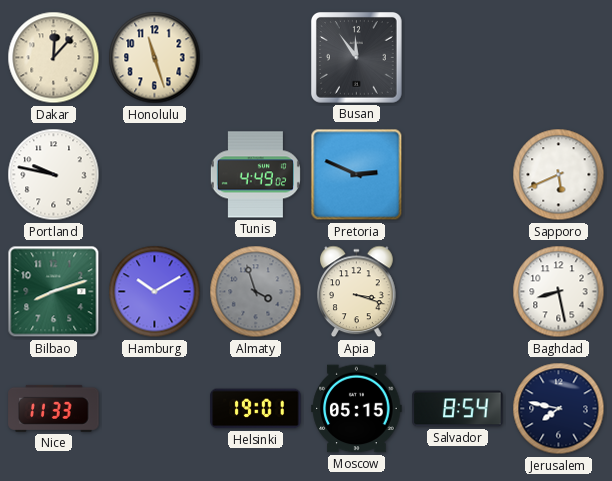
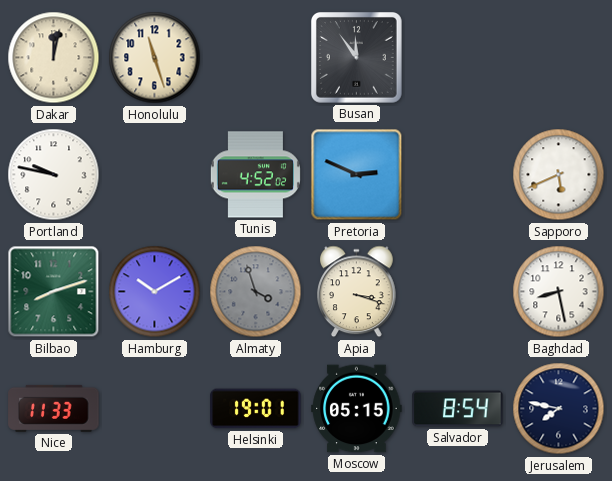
Dakar: 12:07 -> 12:02
Tunis: 4:49 -> 4:52
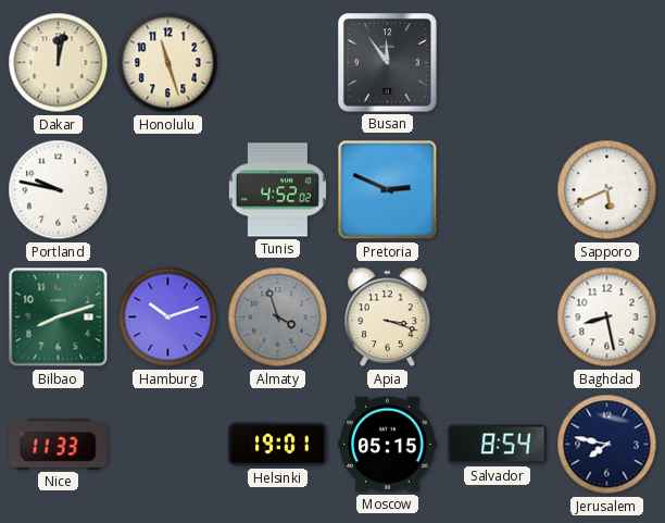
Hamburg: 10:10 -> 10:12
